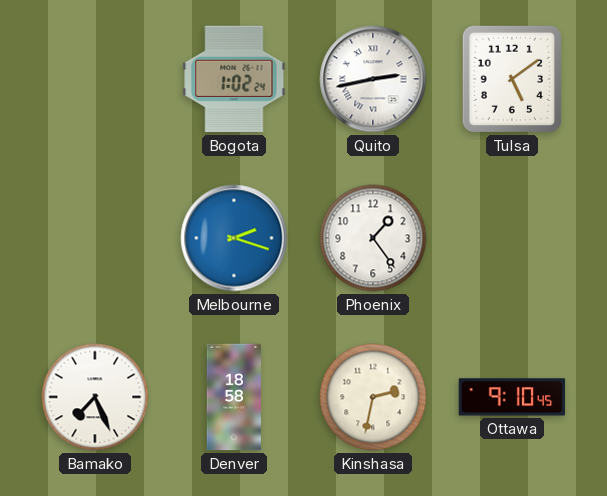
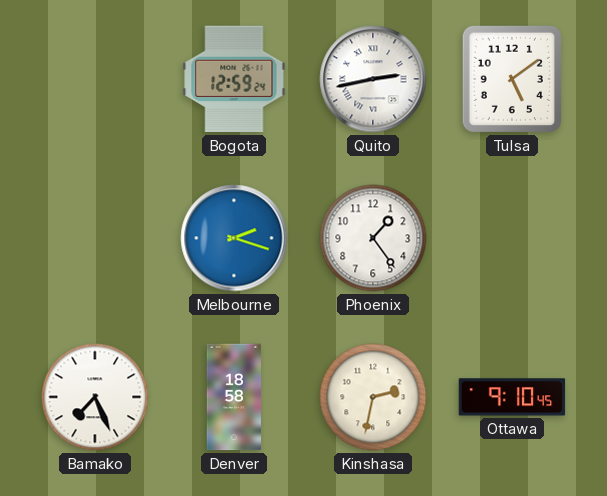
Bogota: 1:02 -> 12:59
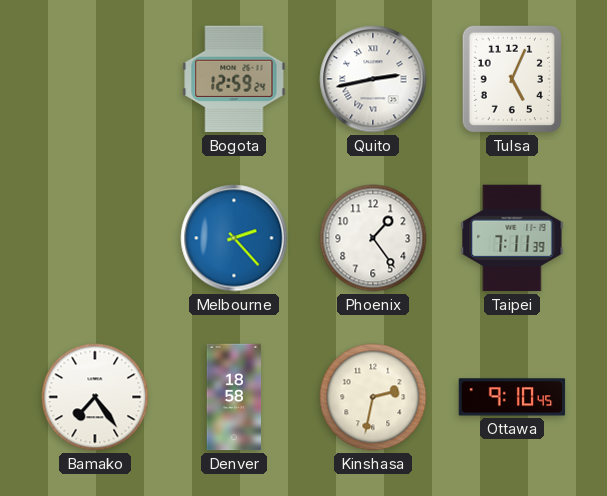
Tulsa: 5:09 -> 5:04
Melbourne: 2:18 -> 2:23
Taipei: none -> 7:11
Bamako: 7:26 -> 7:24
